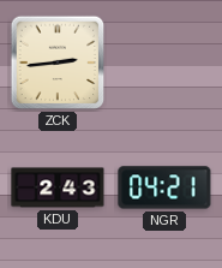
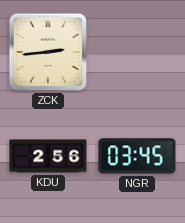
KDU: 2:43 -> 2:56
NGR: 04:21 -> 03:45
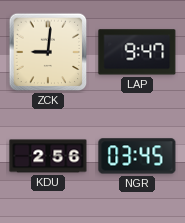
ZCK: 2:44 -> 9:01
LAP: none -> 9:47
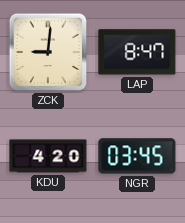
LAP: 9:47 -> 8:47
KDU: 2:56 -> 4:20
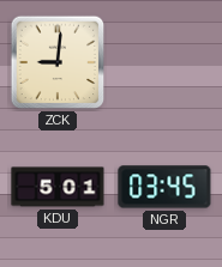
LAP: 8:47 -> none
KDU: 4:20 -> 5:01
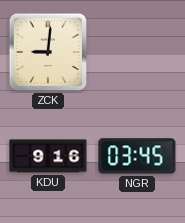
KDU: 5:01 -> 9:16
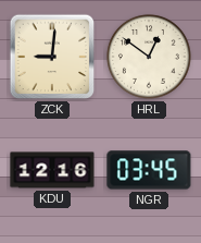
HRL: none -> 12:51
KDU: 9:16 -> 12:16
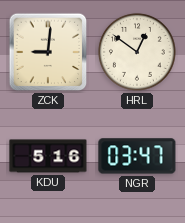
KDU: 12:16 -> 5:16
NGR: 03:45 -> 03:47
